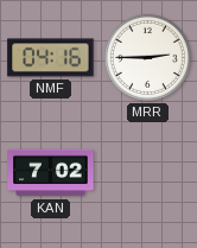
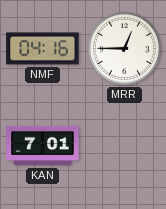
MRR: 2:45 -> 12:45
KAN: 7:02 -> 7:01
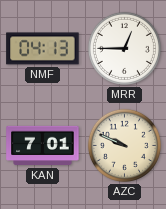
NMF: 04:16 -> 04:13
AZC: none -> 9:49
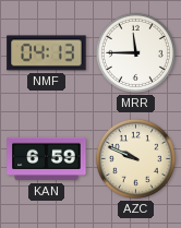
MRR: 12:45 -> 11:45
KAN: 7:01 -> 6:59
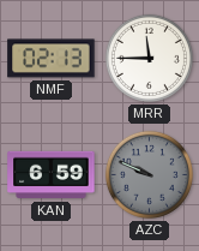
NMF: 04:13 -> 02:13
AZC dial: cream -> grey
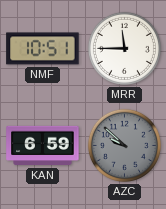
NMF: 02:13 -> 10:51
AZC: 9:49 -> 9:52
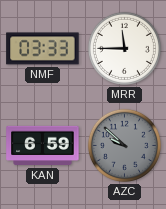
NMF: 10:51 -> 03:33
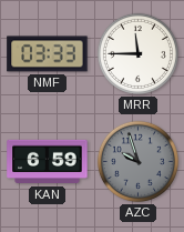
AZC: 9:52 -> 9:57
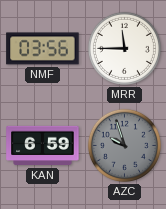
NMF: 03:33 -> 03:56
